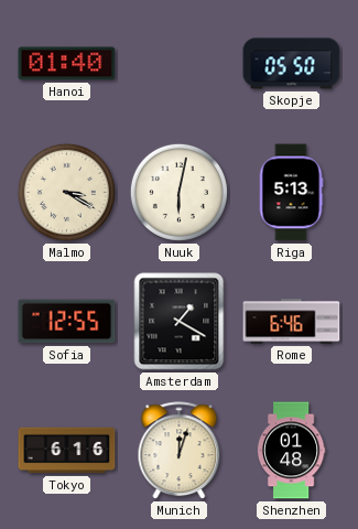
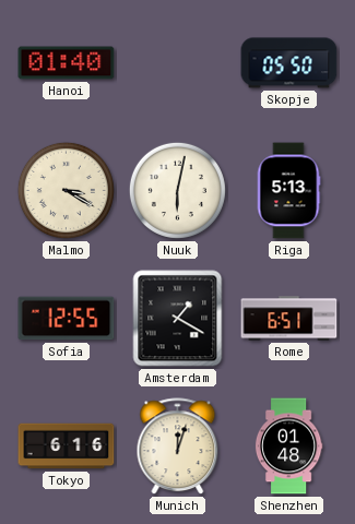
Rome: 6:46 -> 6:51
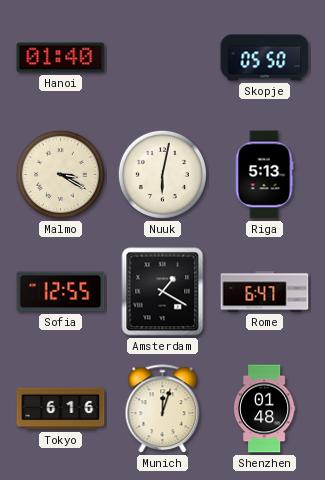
Rome: 6:51 -> 6:47
